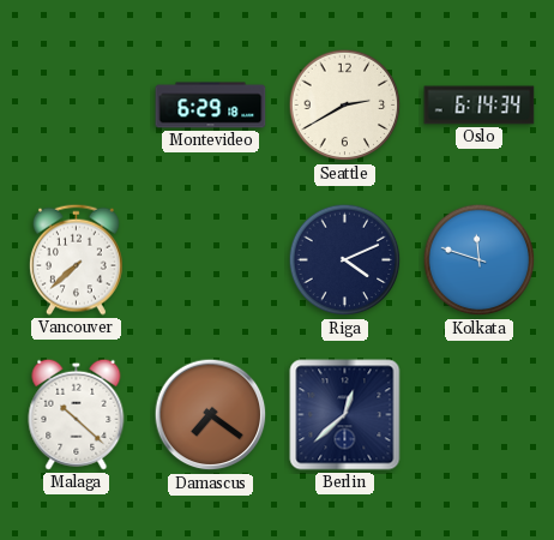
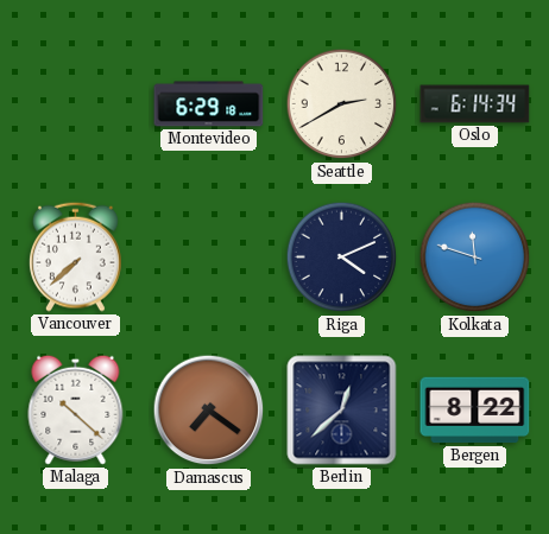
Bergen: none -> 8:22
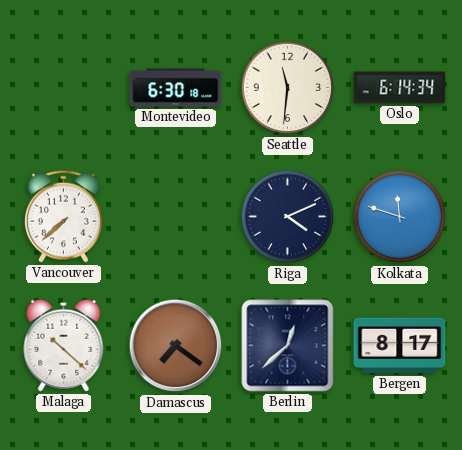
Montevideo: 6:29 -> 6:30
Seattle: 2:40 -> 11:31
Bergen: 8:22 -> 8:17
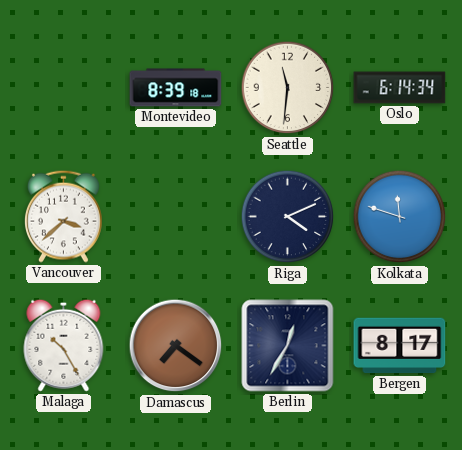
Montevideo: 6:30 -> 8:39
Vancouver: 7:38 -> 3:38
Malaga: 10:22 -> 10:25
Berlin: 12:38 -> 12:35
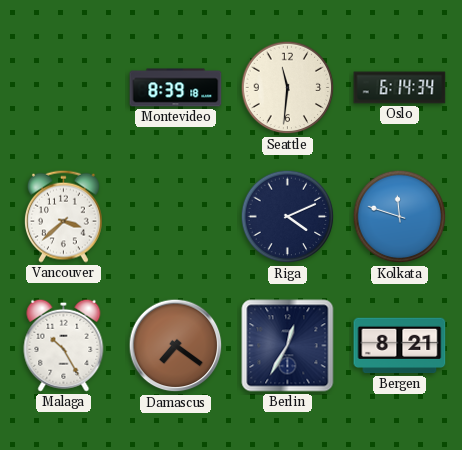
Bergen: 8:17 -> 8:21
